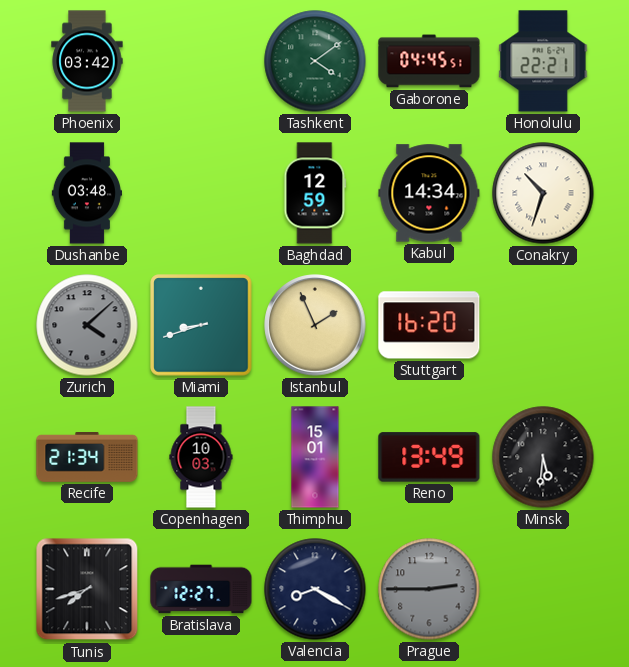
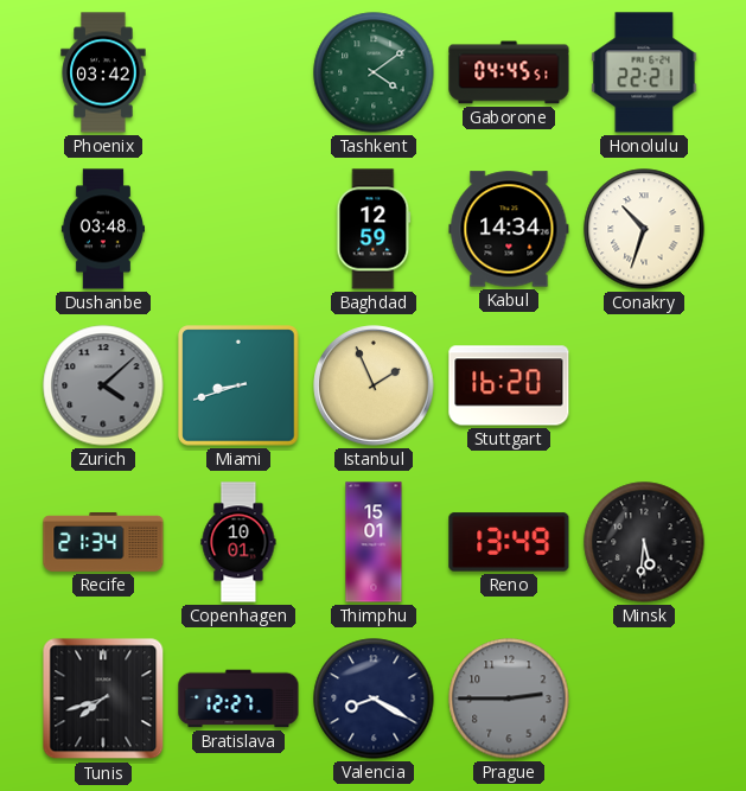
Copenhagen: 10:03 -> 10:01
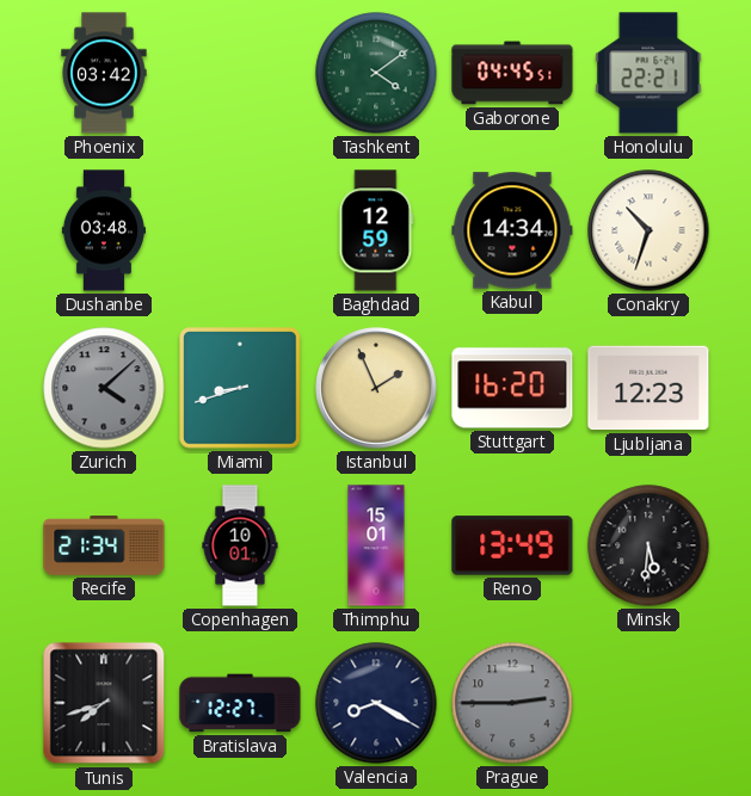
Ljubljana: none -> 12:23
